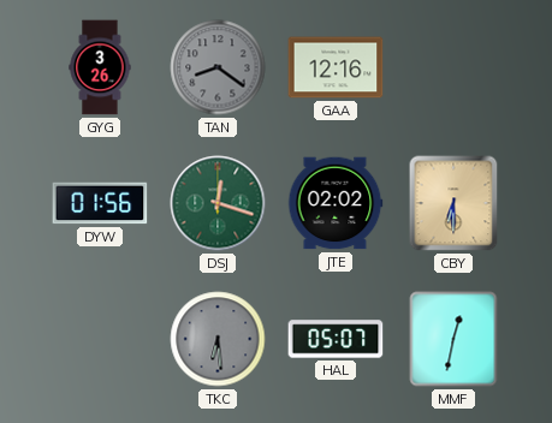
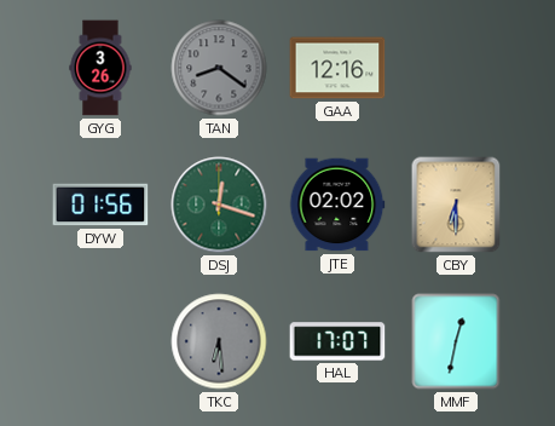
HAL: 05:07 -> 17:07
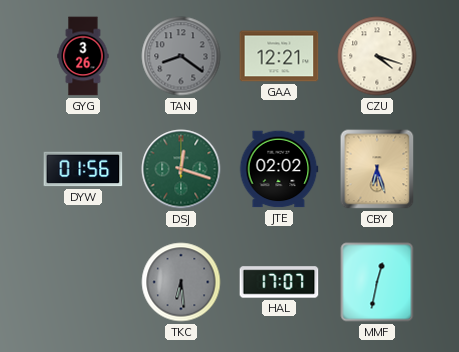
GAA: 12:16 -> 12:21
CZU: none -> 4:18
CBY: 6:30 -> 6:27
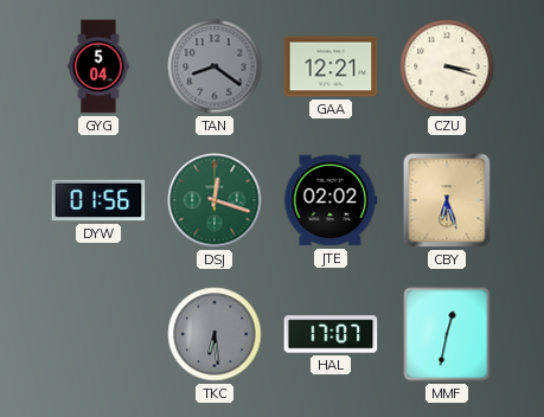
GYG: 3:26 -> 5:04
CZU: 4:18 -> 3:18
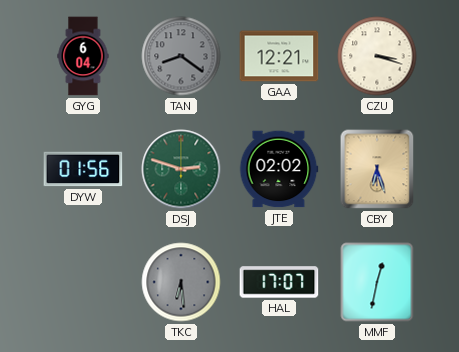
GYG: 5:04 -> 6:04
DSJ: 12:18 -> 2:48
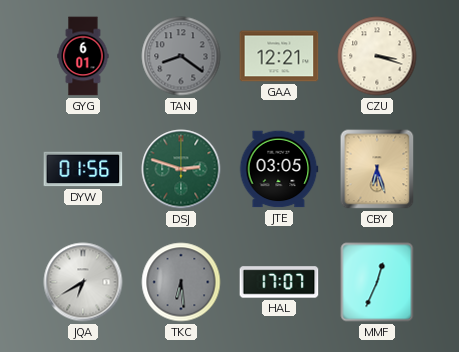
GYG: 6:04 -> 6:01
JTE: 02:02 -> 03:05
JQA: none -> 6:40
MMF: 12:32 -> 12:34
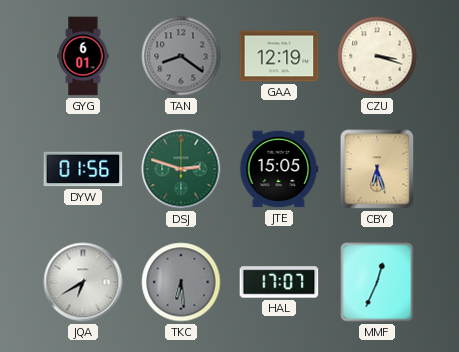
GAA: 12:21 -> 12:19
JTE: 03:05 -> 15:05
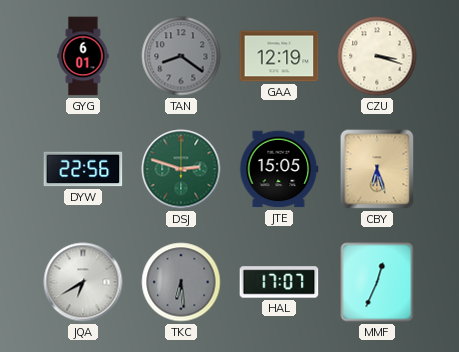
DYW: 01:56 -> 22:56
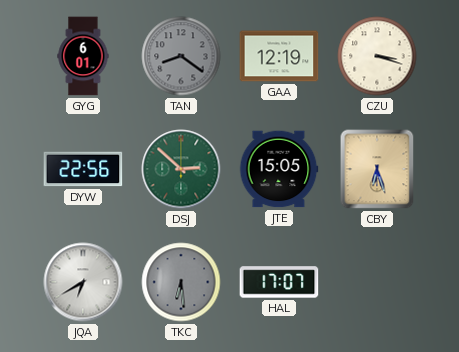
DSJ: 2:48 -> 2:52
MMF: 12:34 -> none
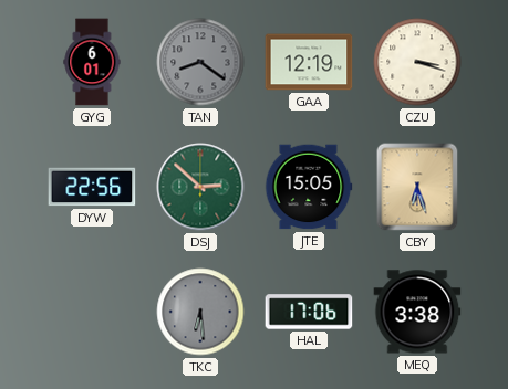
JQA: 6:40 -> none
HAL: 17:07 -> 17:06
MEQ: none -> 3:38
